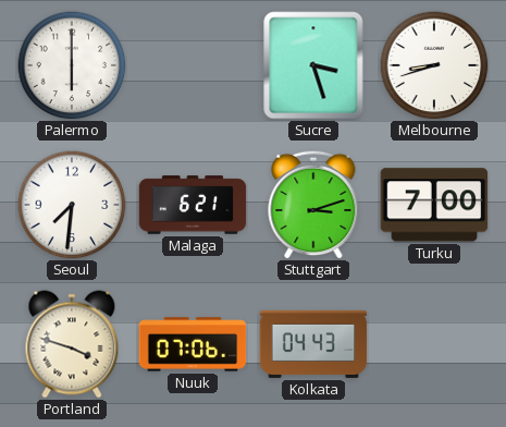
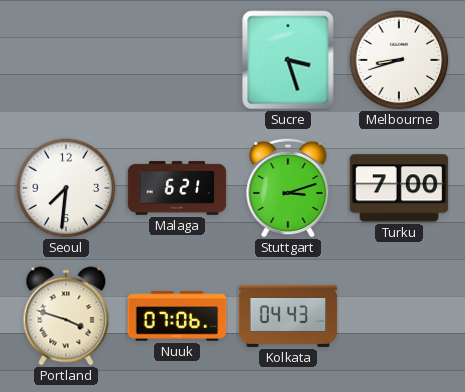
Palermo: 6:00 -> none
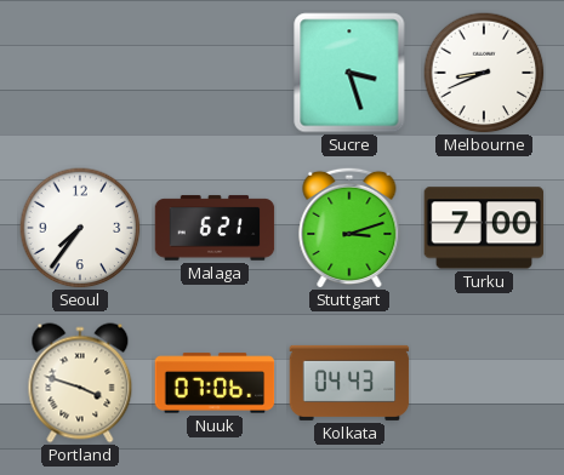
Melbourne: 8:42 -> 8:41
Seoul: 7:31 -> 7:36
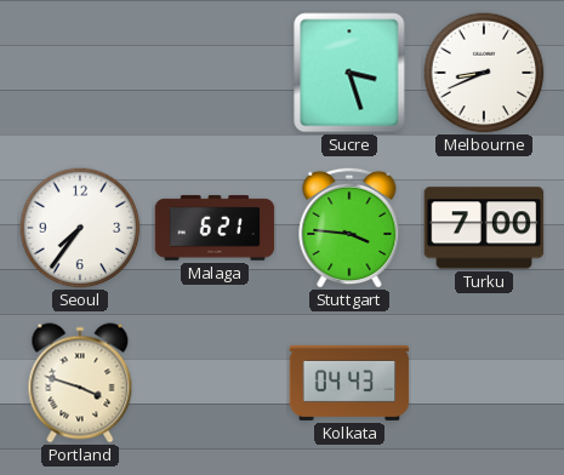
Stuttgart: 3:12 -> 3:46
Nuuk: 07:06 -> none
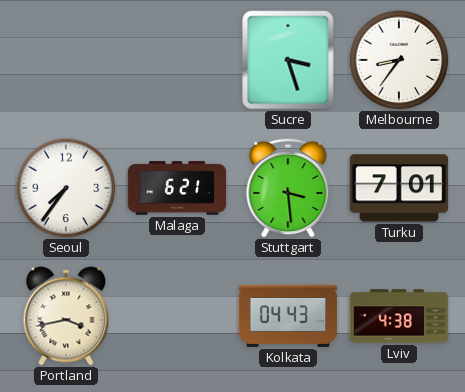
Melbourne: 8:41 -> 8:36
Stuttgart: 3:46 -> 3:29
Turku: 7:00 -> 7:01
Portland: 3:48 -> 3:43
Lviv: none -> 4:38
